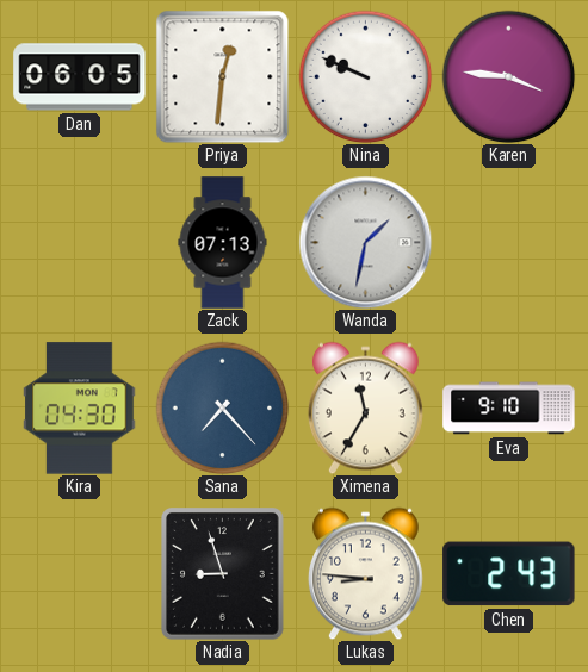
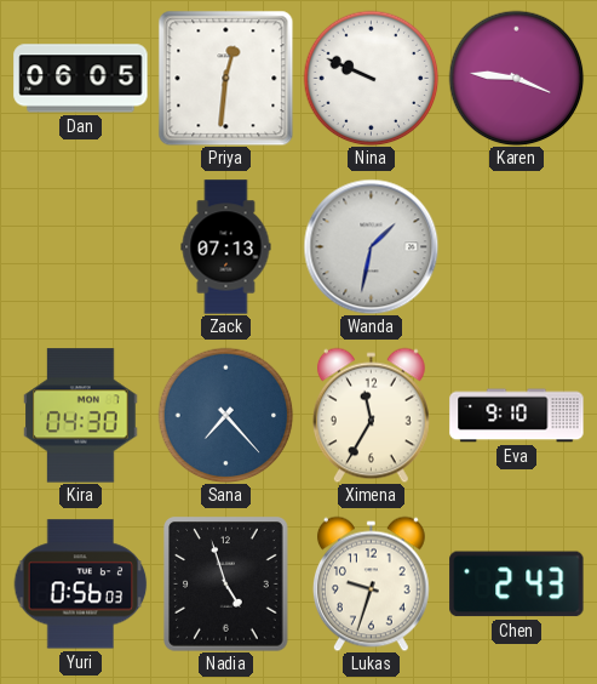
Yuri: none -> 0:56
Nadia: 8:57 -> 4:57
Lukas: 8:46 -> 9:33
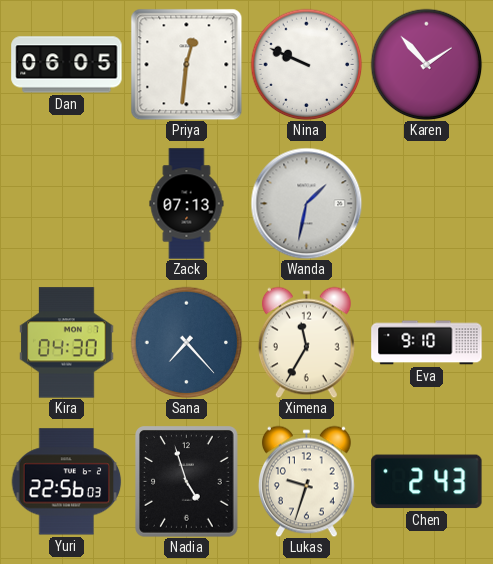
Karen: 3:46 -> 1:53
Yuri: 0:56 -> 22:56
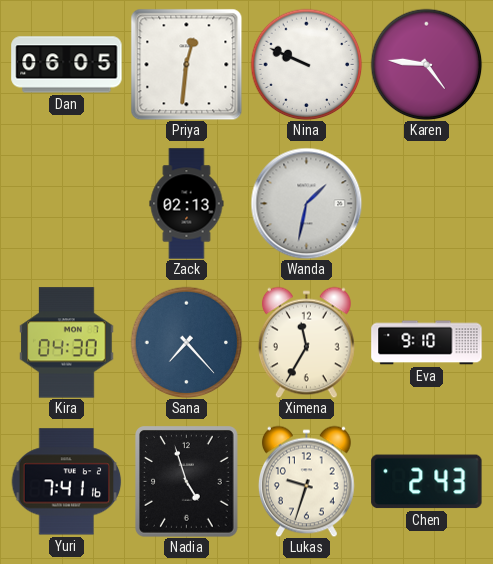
Karen: 1:53 -> 4:46
Zack: 07:13 -> 02:13
Yuri: 22:56 -> 7:41
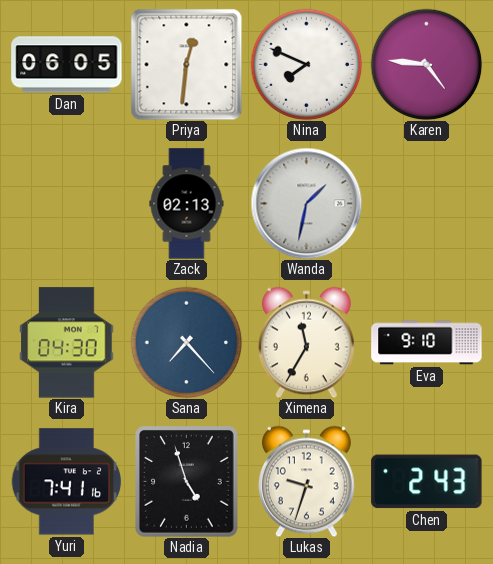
Nina: 9:49 -> 7:49
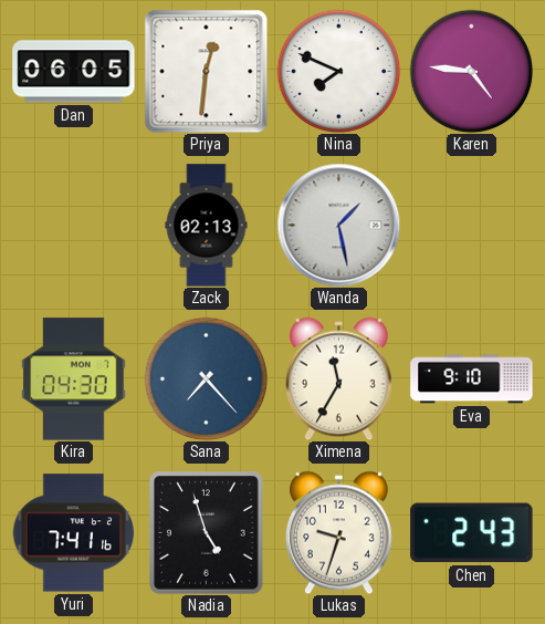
Wanda: 1:32 -> 1:28
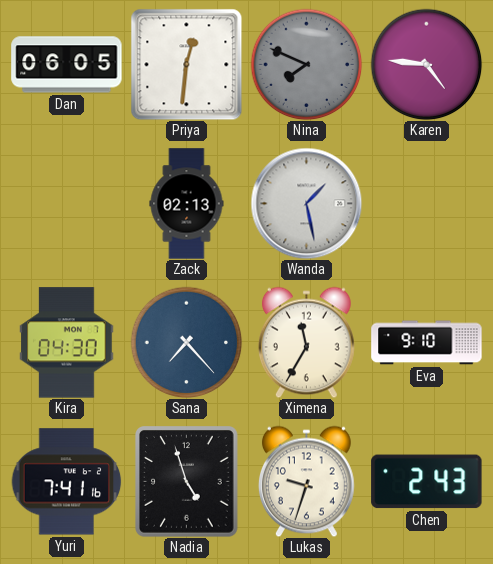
Nina dial: white -> grey
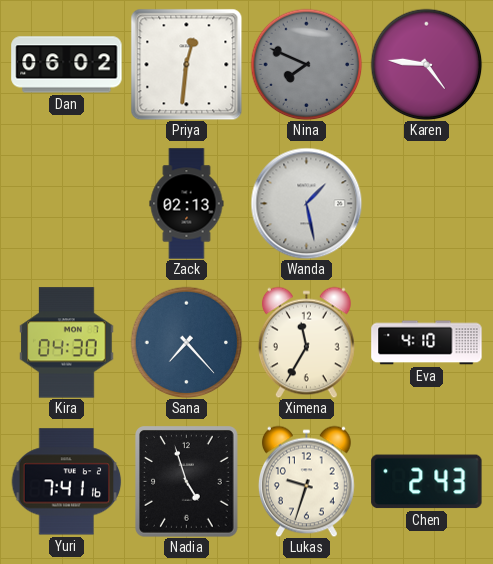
Dan: 06:05 -> 06:02
Eva: 9:10 -> 4:10
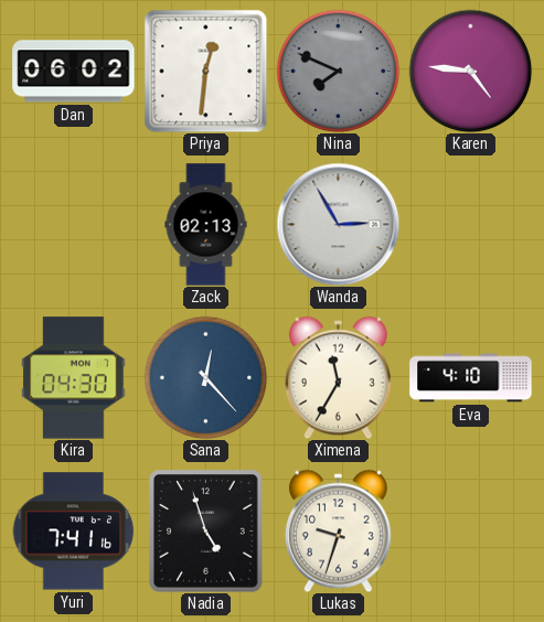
Wanda: 1:28 -> 2:55
Sana: 7:23 -> 12:23
Chen: 2:43 -> none
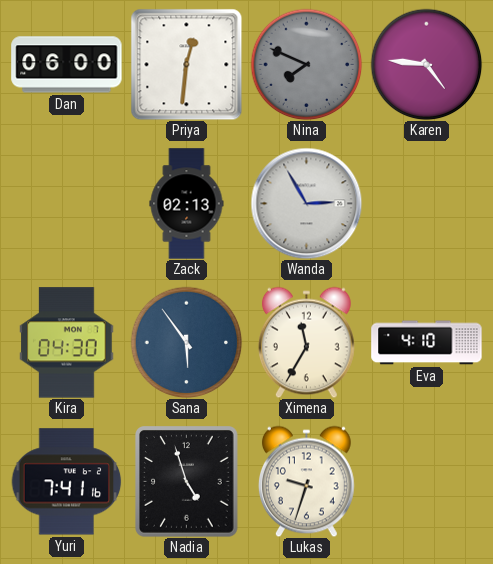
Dan: 06:02 -> 06:00
Sana: 12:23 -> 5:54
